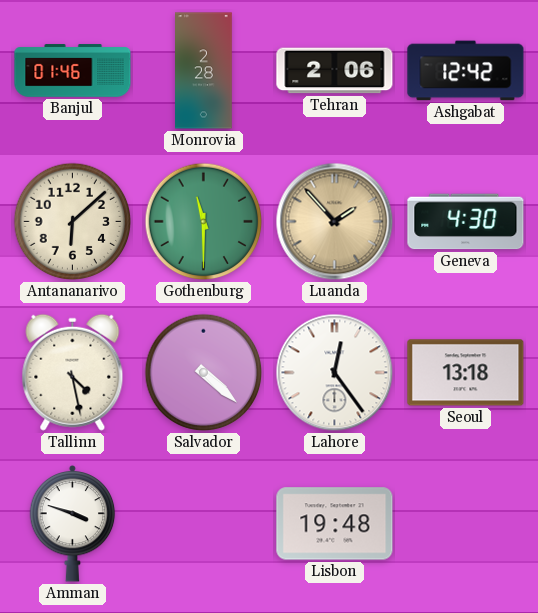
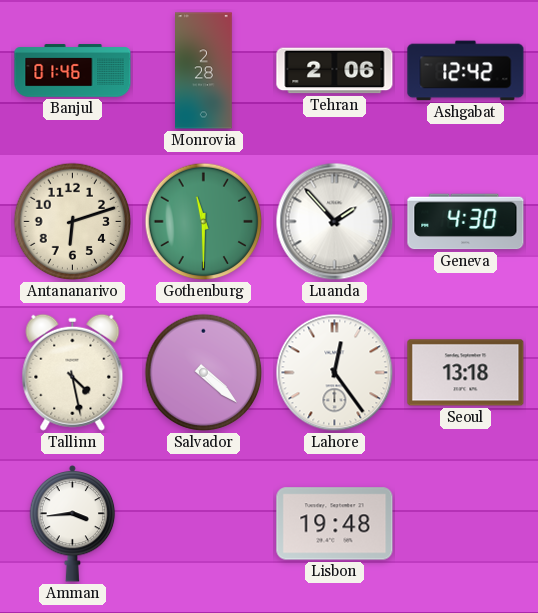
Antananarivo: 6:08 -> 6:12
Luanda dial: champagne -> white
Amman: 3:48 -> 3:44
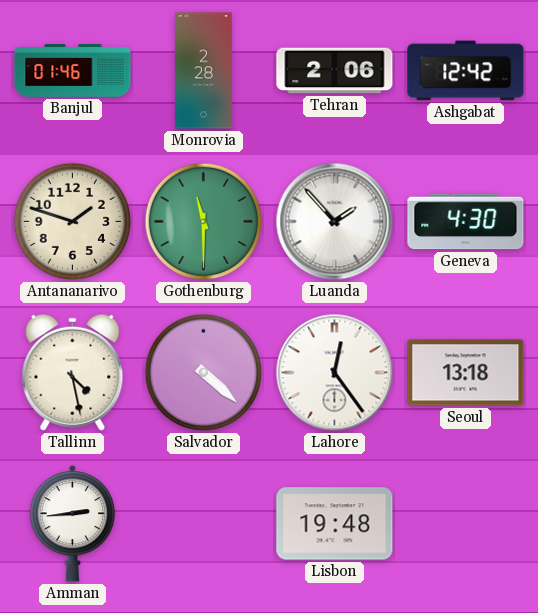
Antananarivo: 6:12 -> 1:48
Amman: 3:44 -> 2:44
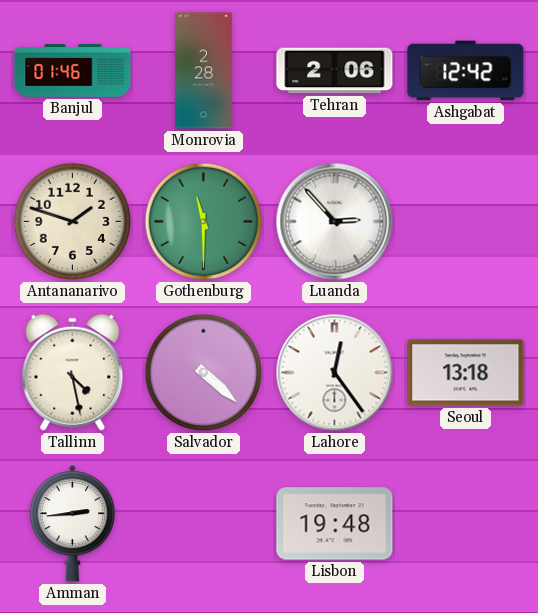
Luanda: 1:53 -> 2:53
Geneva: 4:30 -> none
